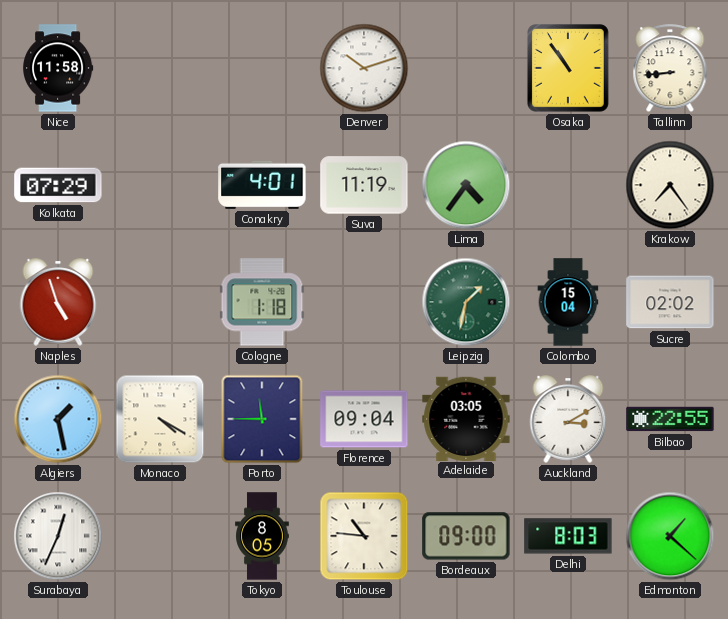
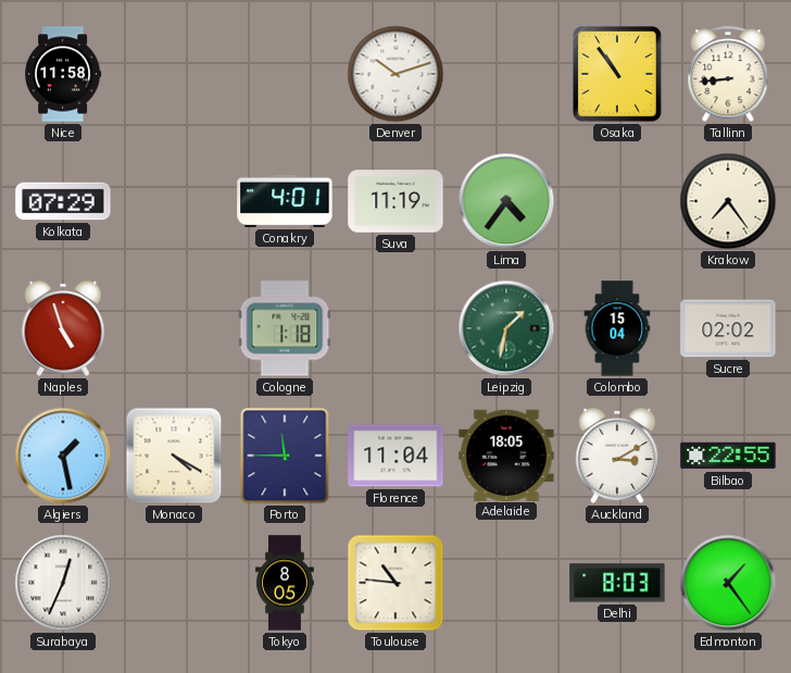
Florence: 09:04 -> 11:04
Adelaide: 03:05 -> 18:05
Bordeaux: 09:00 -> none
Edmonton: 1:22 -> 1:24
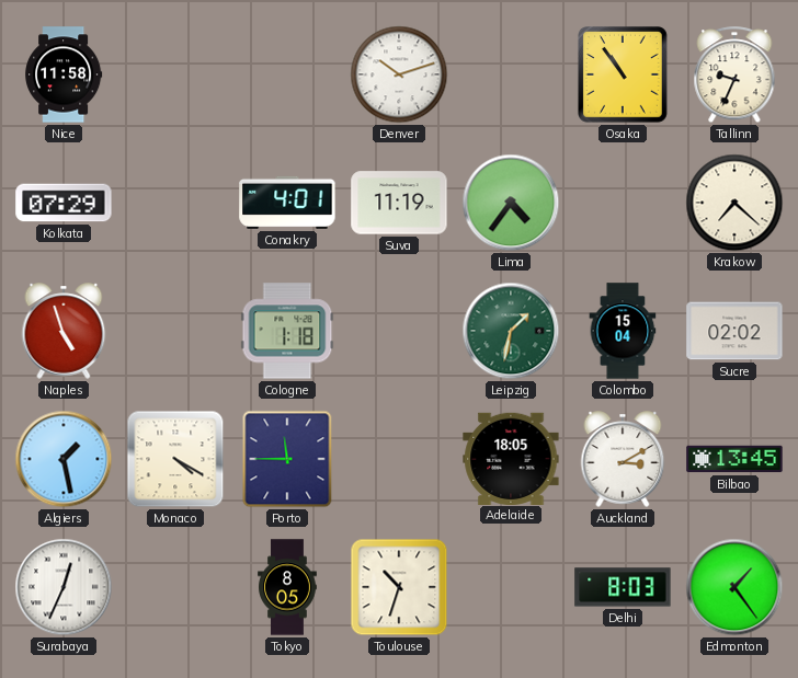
Tallinn: 8:44 -> 9:34
Krakow: 7:24 -> 7:22
Florence: 11:04 -> none
Bilbao: 22:55 -> 13:45
Toulouse: 10:46 -> 10:33
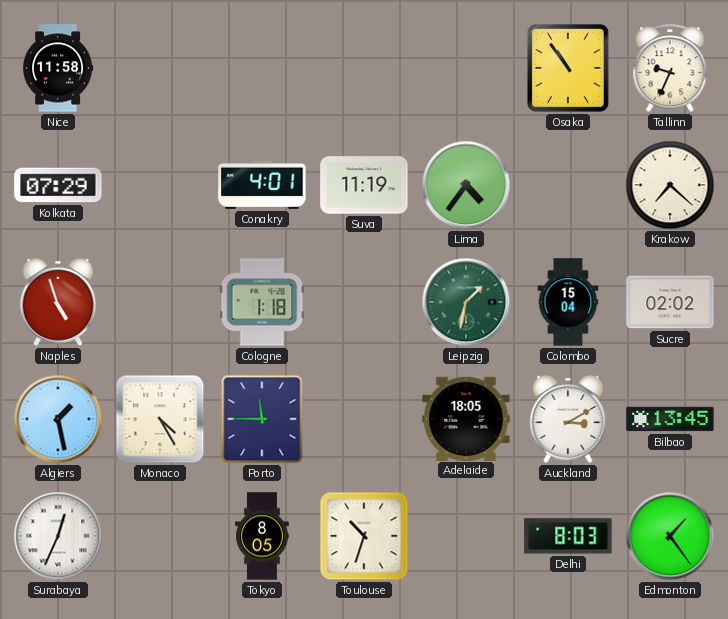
Denver: 10:12 -> none
Monaco: 4:20 -> 4:25
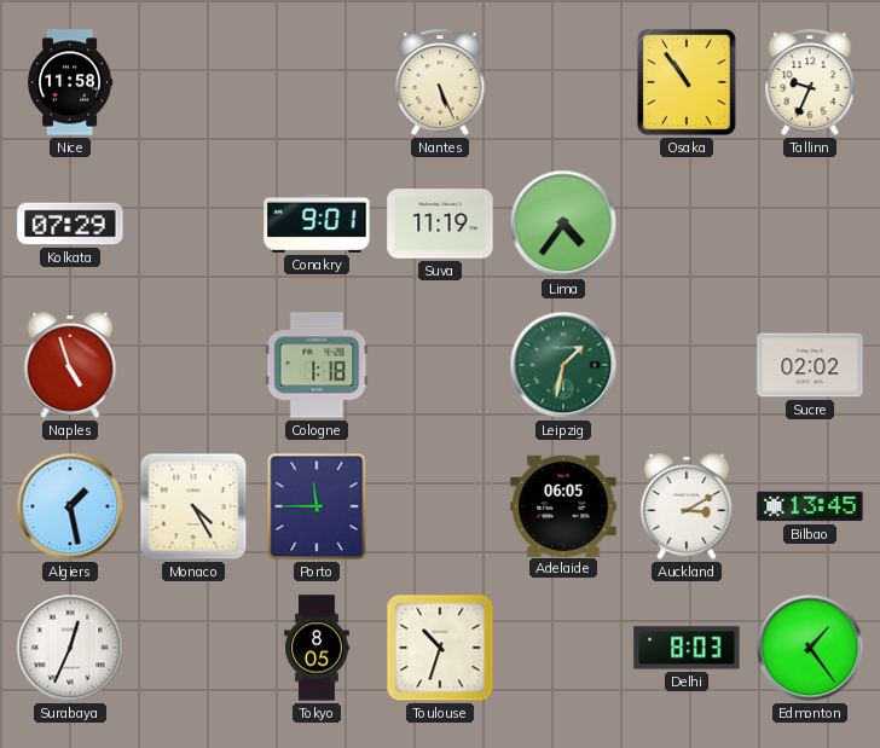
Nantes: none -> 5:26
Conakry: 4:01 -> 9:01
Krakow: 7:22 -> none
Colombo: 15:04 -> none
Adelaide: 18:05 -> 06:05
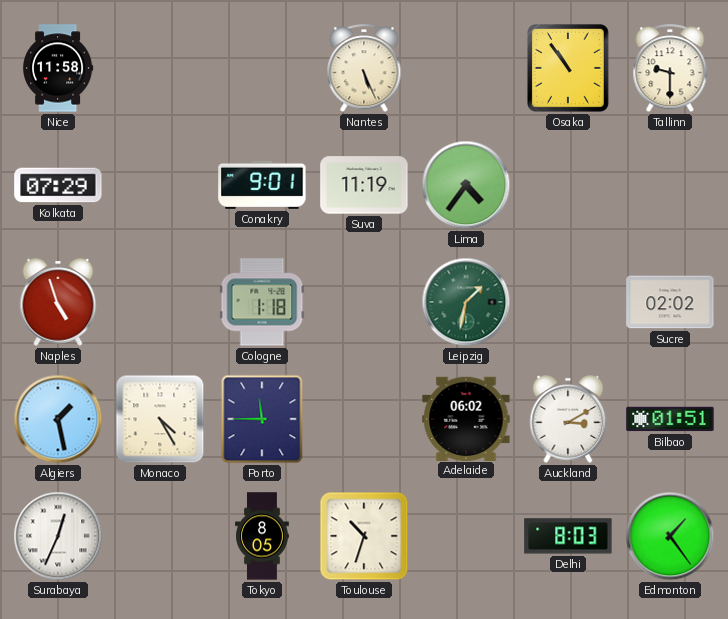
Tallinn: 9:34 -> 9:30
Adelaide: 06:05 -> 06:02
Bilbao: 13:45 -> 01:51
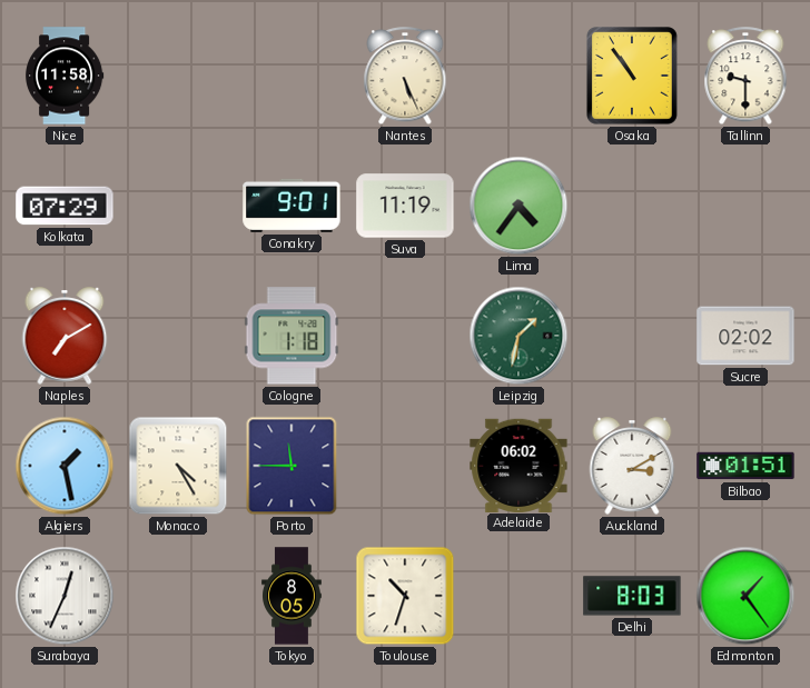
Naples: 4:57 -> 7:10
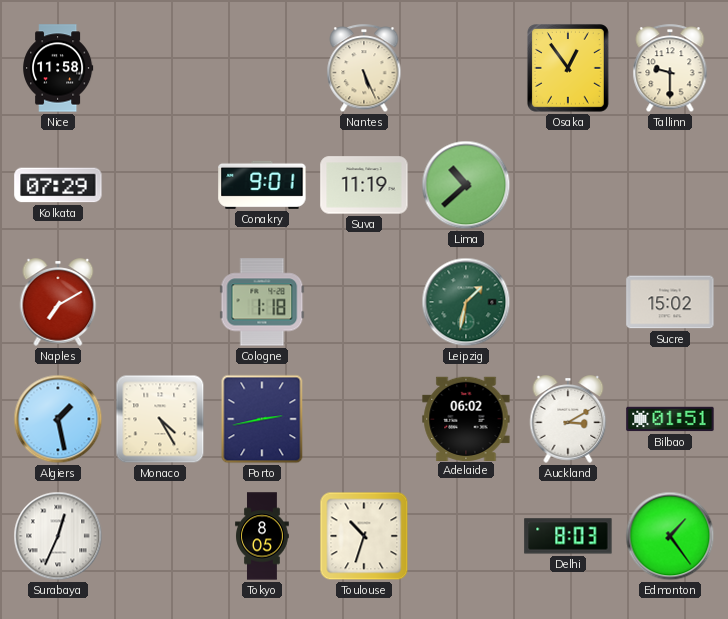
Osaka: 10:54 -> 12:54
Lima: 4:36 -> 10:38
Sucre: 02:02 -> 15:02
Porto: 11:45 -> 2:43
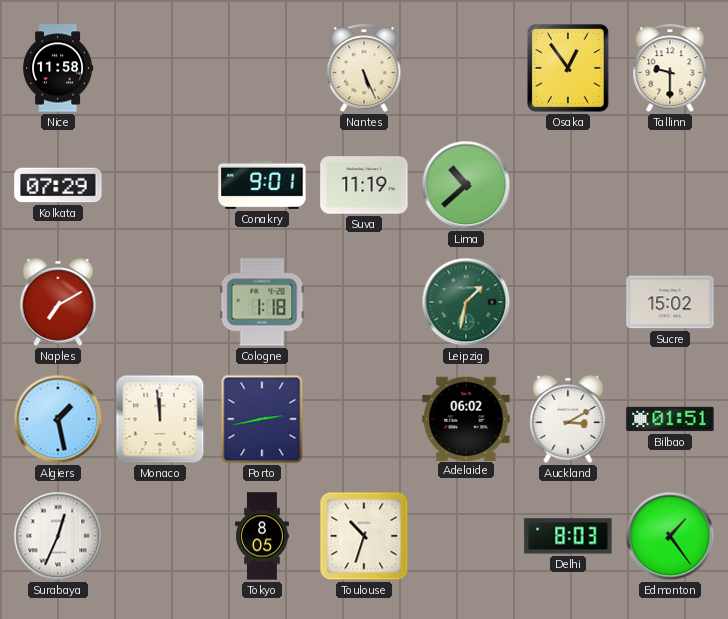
Monaco: 4:25 -> 11:59
